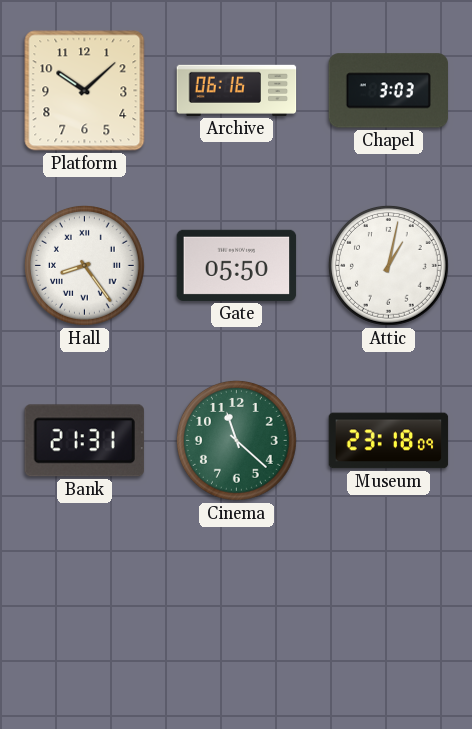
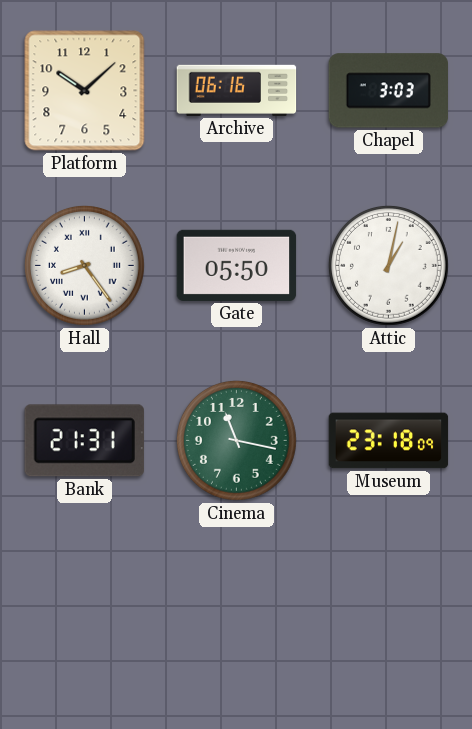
Cinema: 11:22 -> 11:17
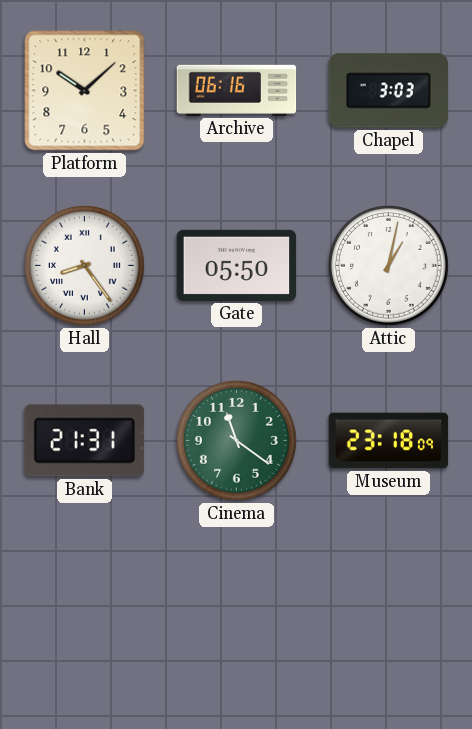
Cinema: 11:17 -> 11:21
